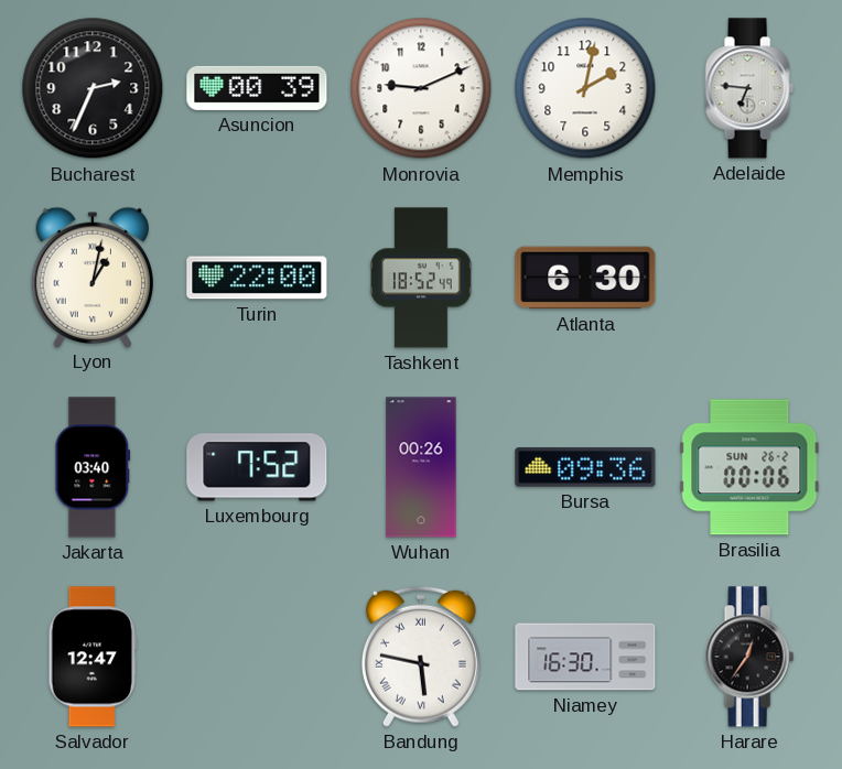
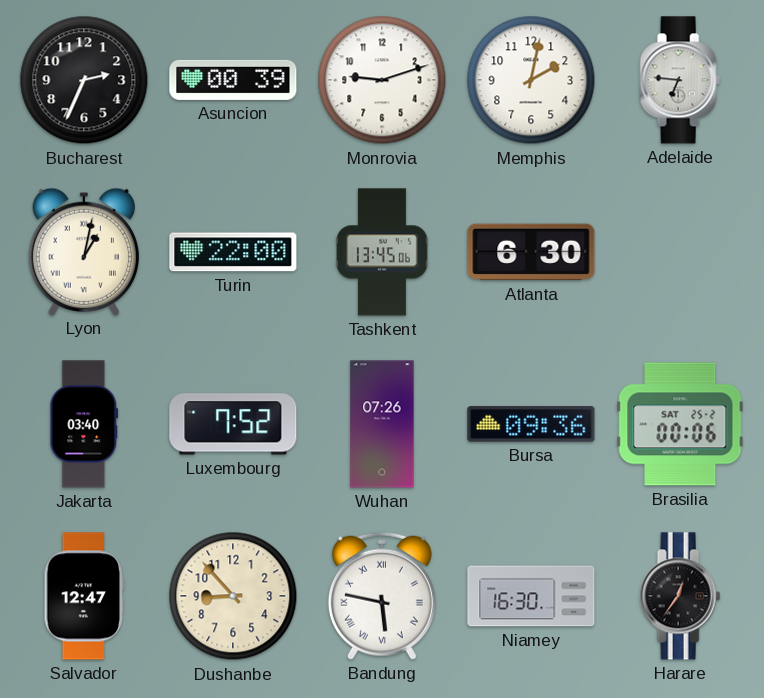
Monrovia: 9:11 -> 9:12
Tashkent: 18:52 -> 13:45
Wuhan: 00:26 -> 07:26
Brasilia date: SUN 26-2 -> SAT 25-2
Dushanbe: none -> 8:53
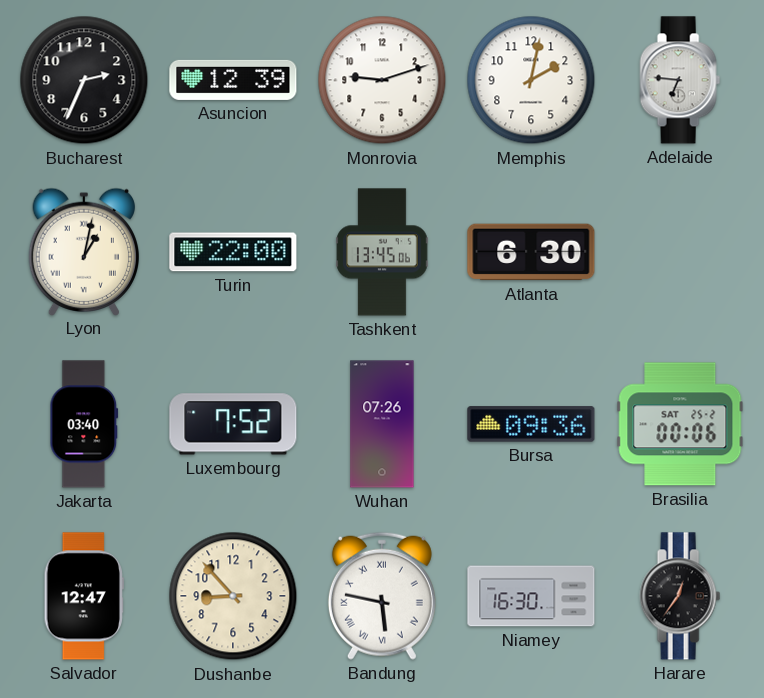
Asuncion: 00:39 -> 12:39
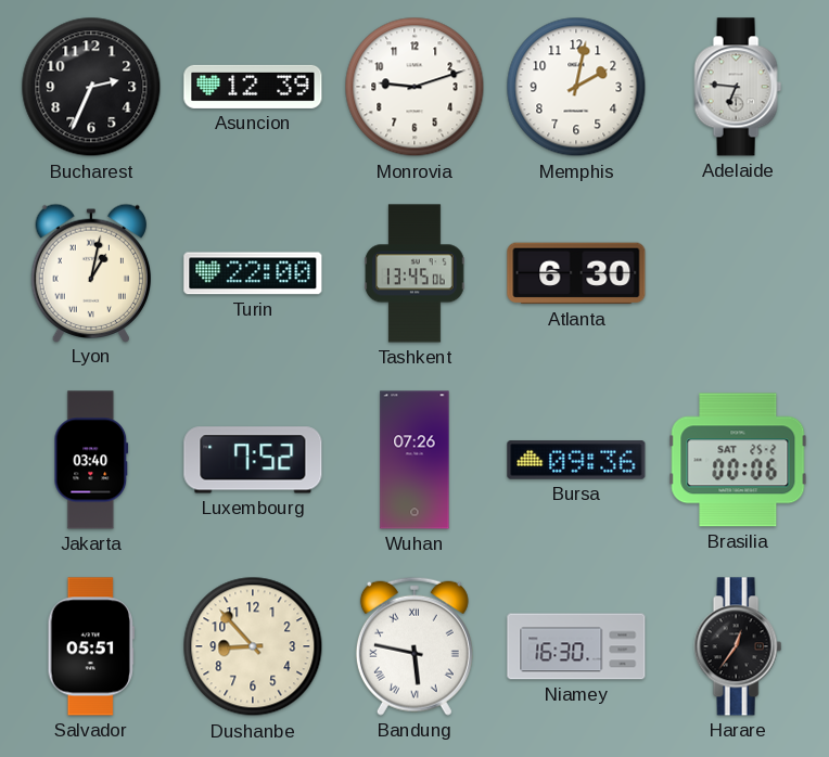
Salvador: 12:47 -> 05:51
